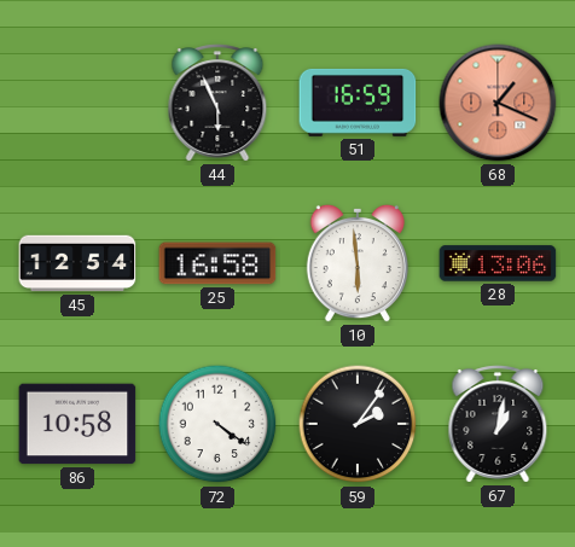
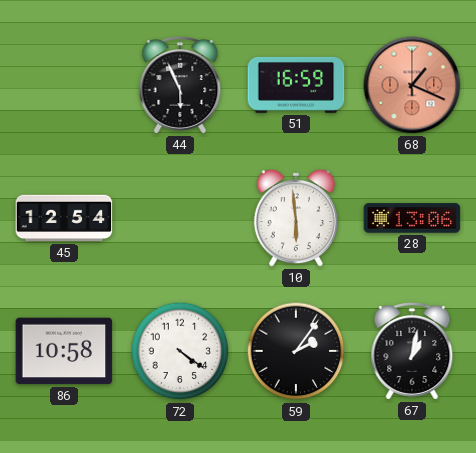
25: 16:58 -> none
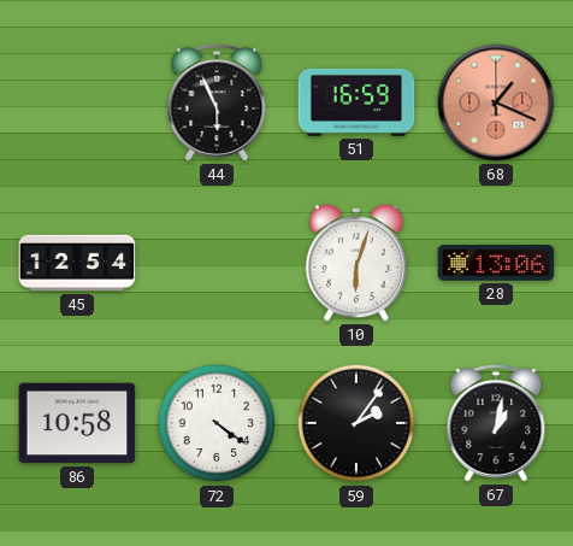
10: 5:59 -> 6:03
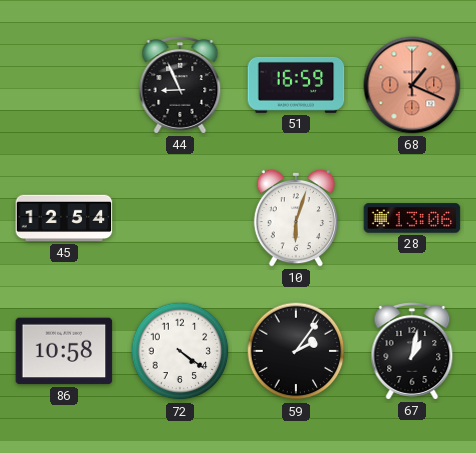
44: 5:56 -> 8:56
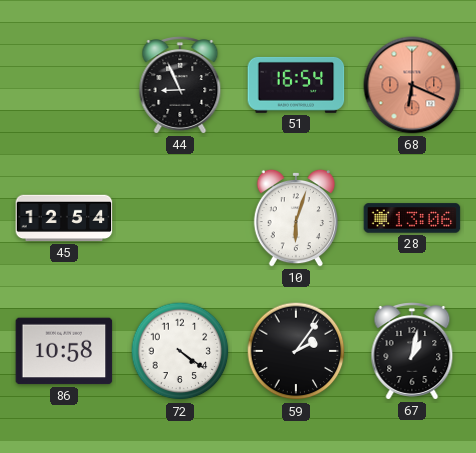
51: 16:59 -> 16:54
68: 1:19 -> 6:19
